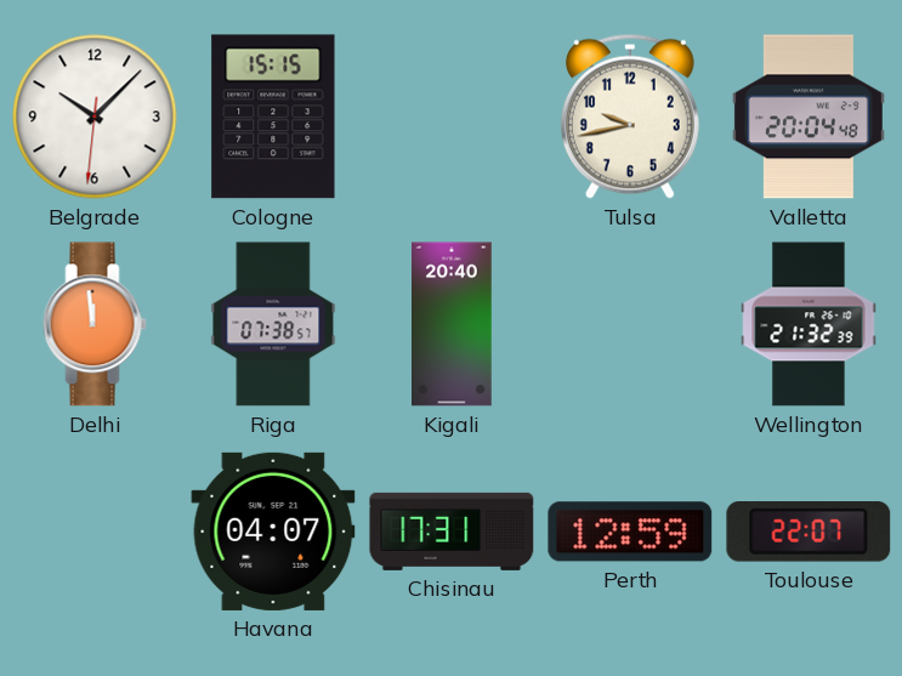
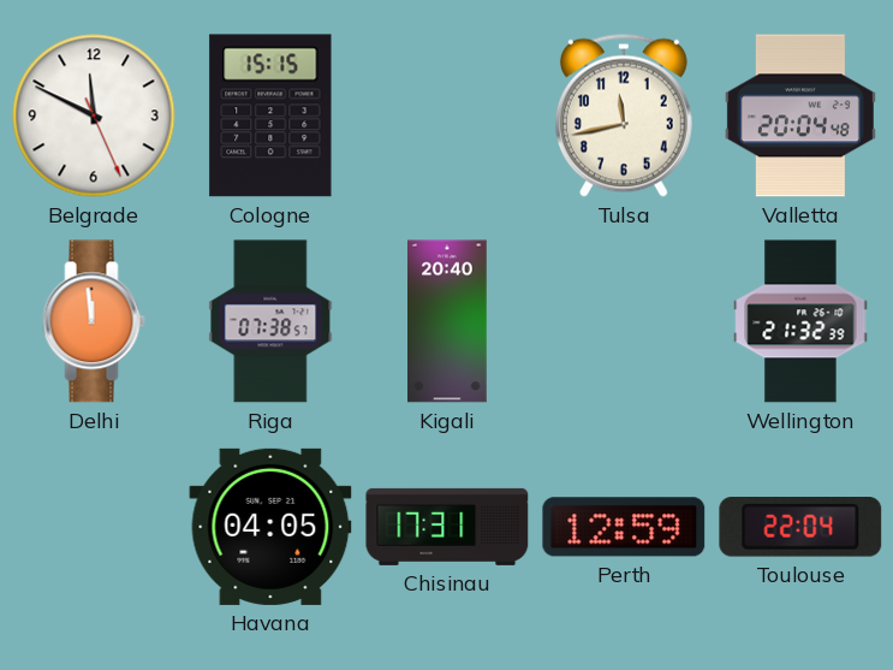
Belgrade: 10:07 -> 11:49
Tulsa: 9:43 -> 11:43
Havana: 04:07 -> 04:05
Toulouse: 22:07 -> 22:04
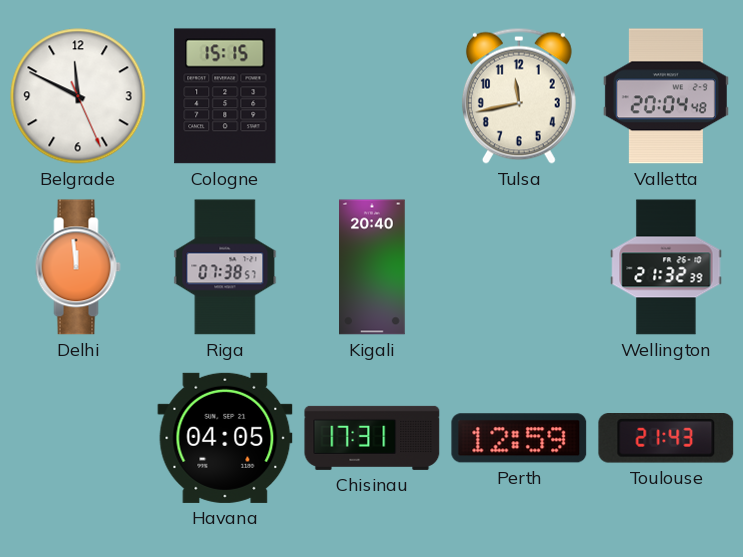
Toulouse: 22:04 -> 21:43
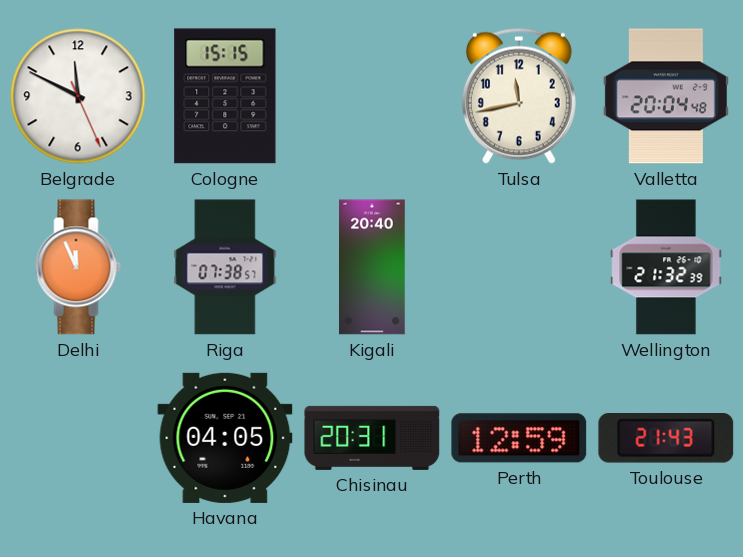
Delhi: 11:59 -> 11:56
Chisinau: 17:31 -> 20:31
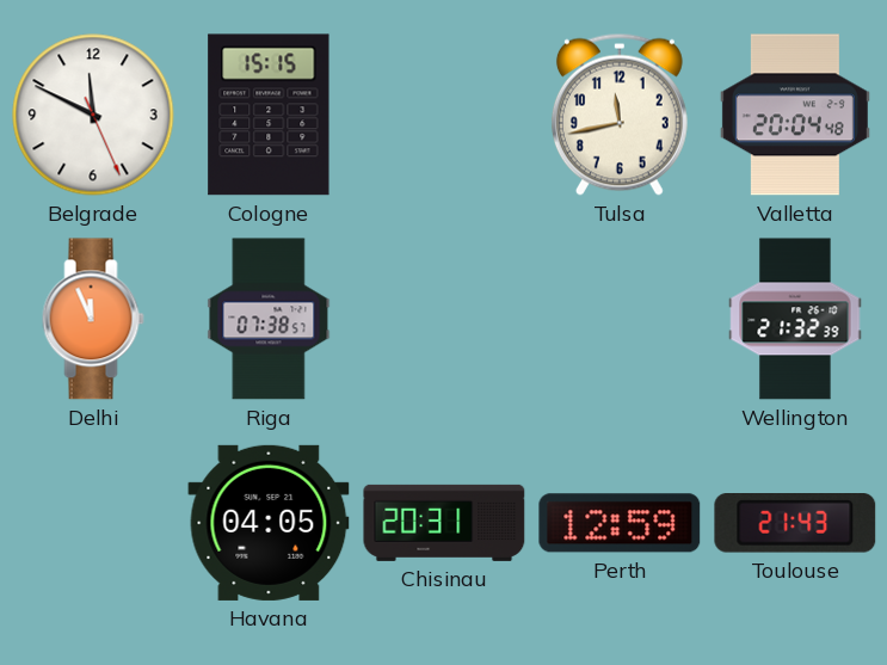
Kigali: 20:40 -> none
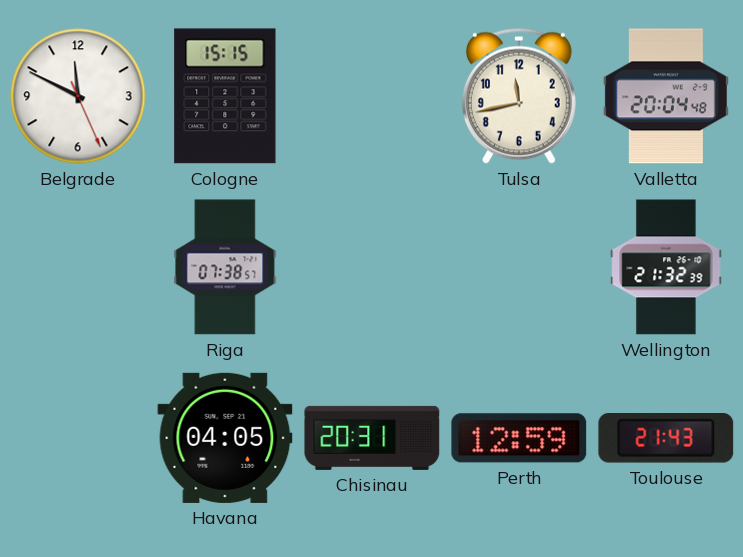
Delhi: 11:56 -> none
